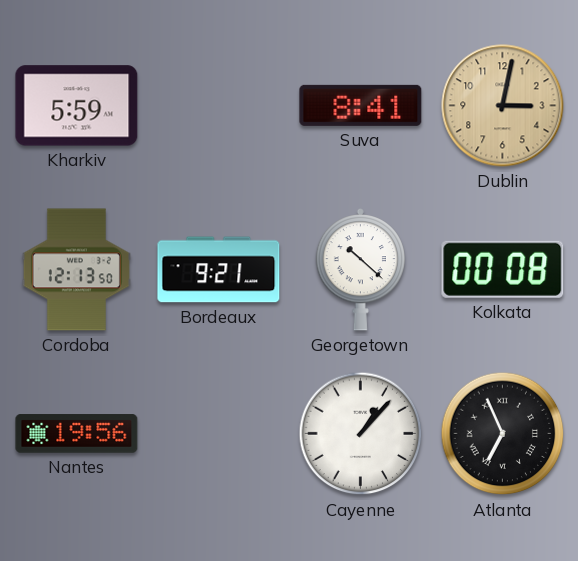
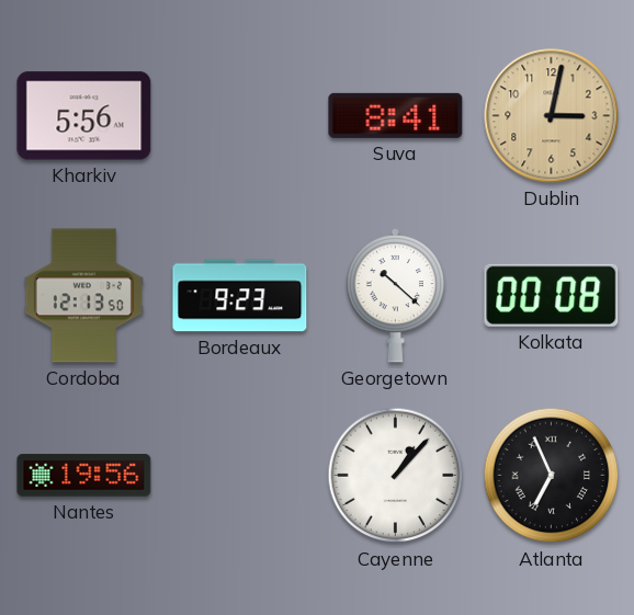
Kharkiv: 5:59 -> 5:56
Bordeaux: 9:21 -> 9:23
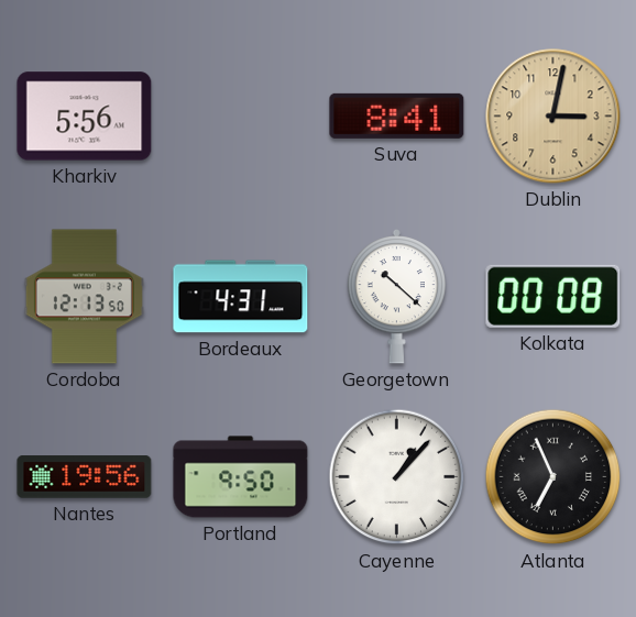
Bordeaux: 9:23 -> 4:31
Portland: none -> 9:50
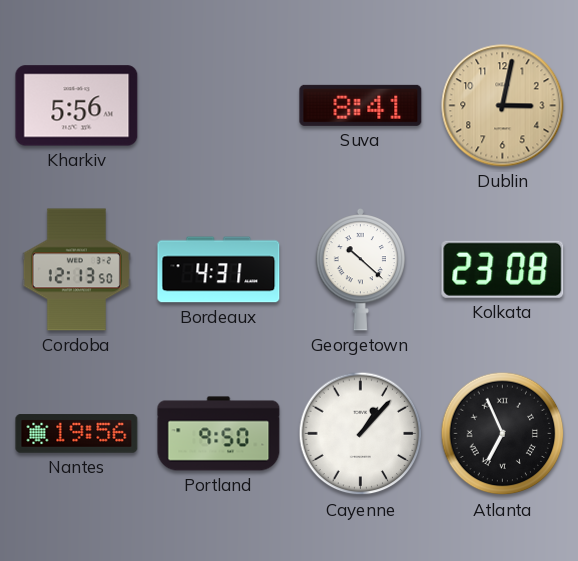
Kolkata: 00:08 -> 23:08
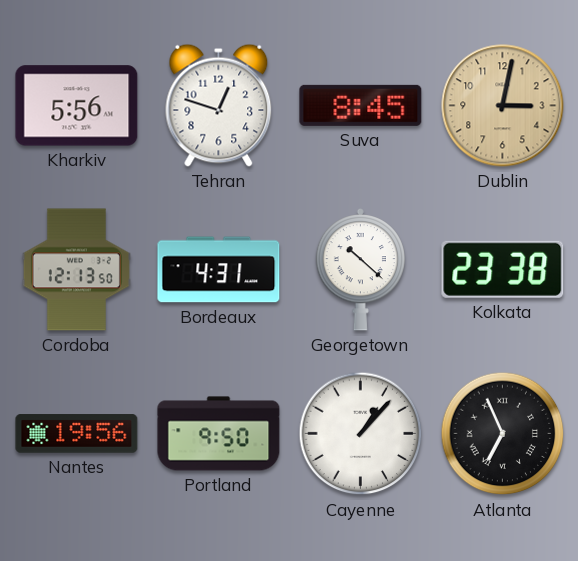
Tehran: none -> 12:48
Suva: 8:41 -> 8:45
Kolkata: 23:08 -> 23:38
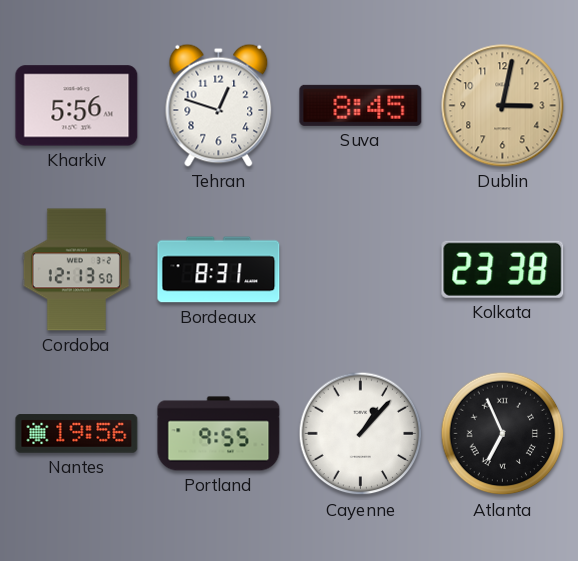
Bordeaux: 4:31 -> 8:31
Georgetown: 10:22 -> none
Portland: 9:50 -> 9:55
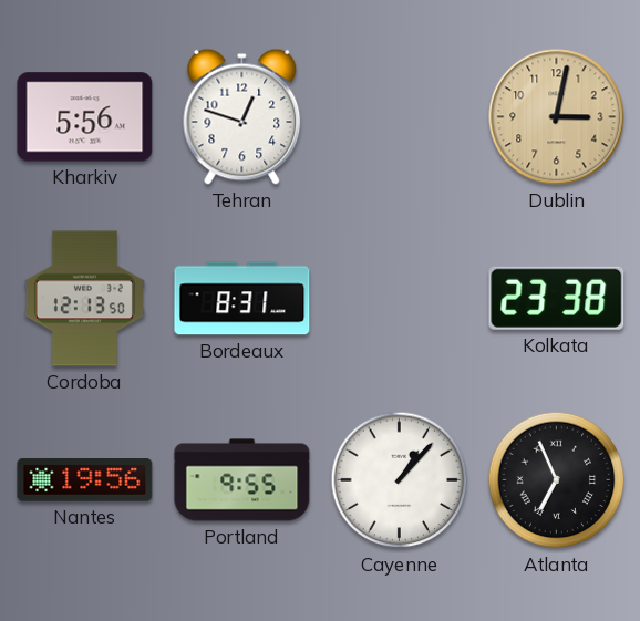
Suva: 8:45 -> none
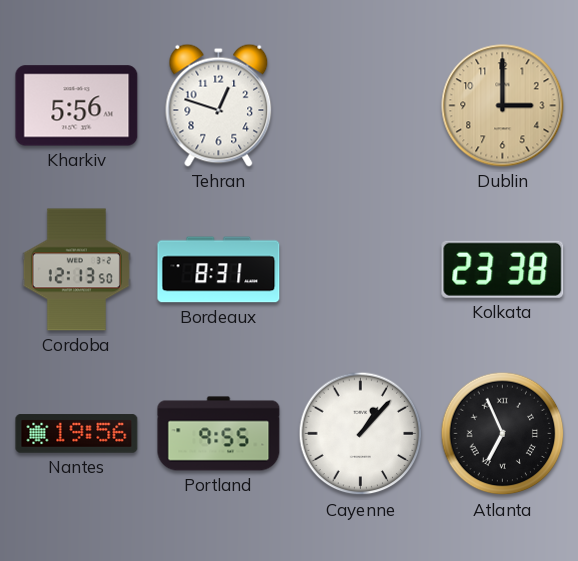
Dublin: 3:02 -> 3:00
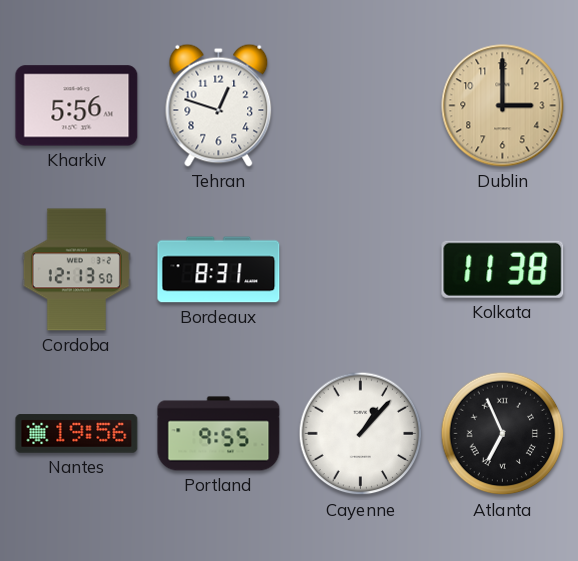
Kolkata: 23:38 -> 11:38
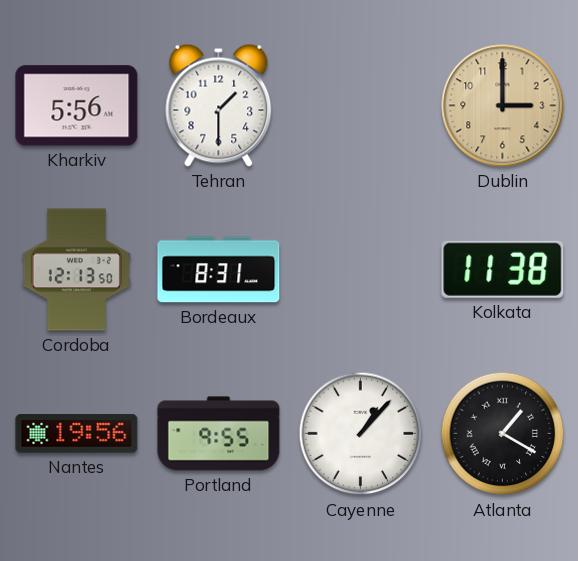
Tehran: 12:48 -> 1:30
Atlanta: 6:56 -> 1:20
